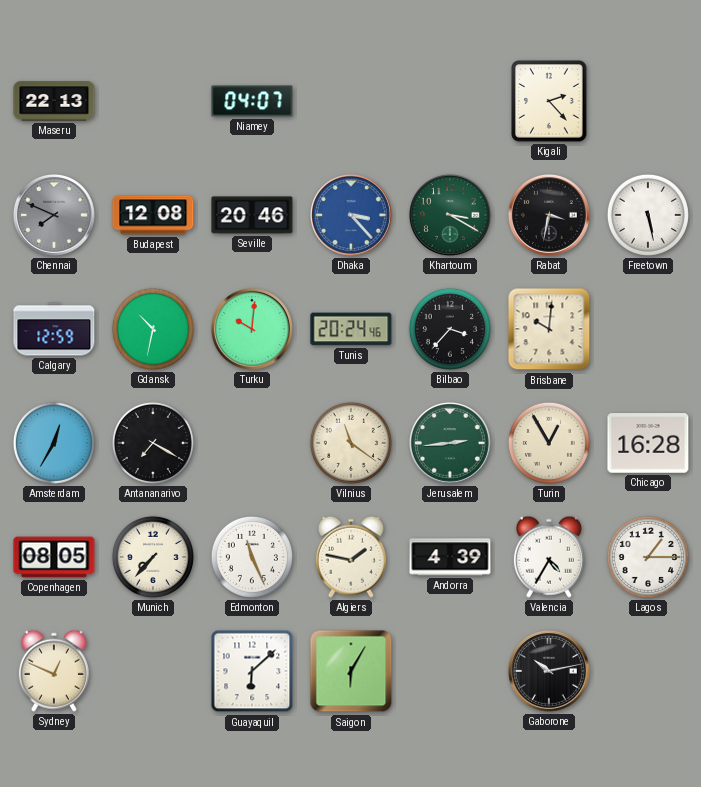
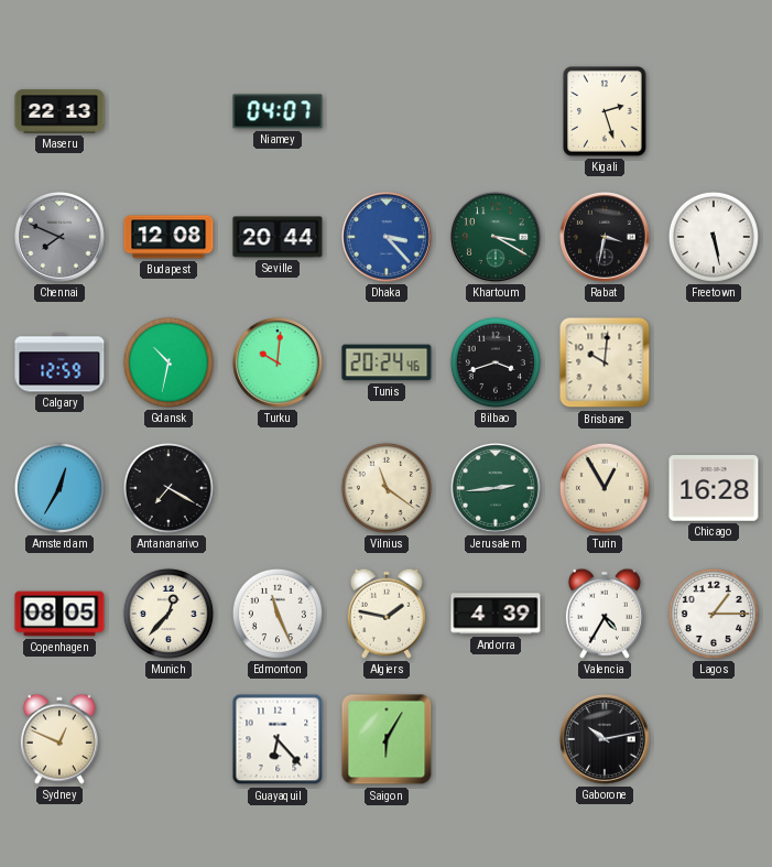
Kigali: 2:23 -> 2:27
Seville: 20:46 -> 20:44
Bilbao: 3:37 -> 3:42
Munich: 7:37 -> 12:37
Guayaquil: 6:08 -> 6:23
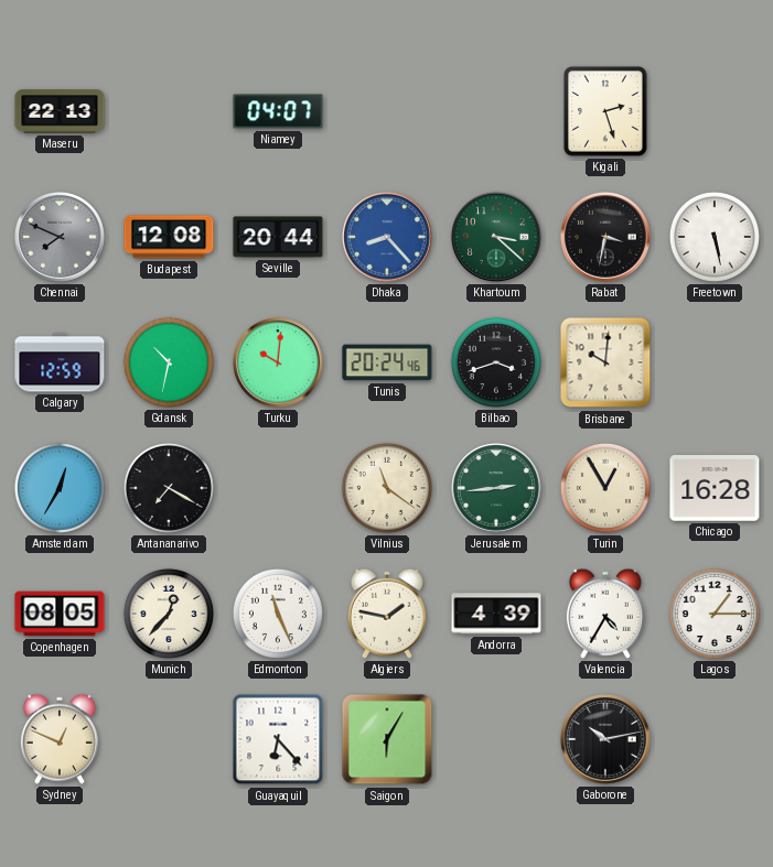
Dhaka: 3:23 -> 8:23
Khartoum: 3:20 -> 3:22
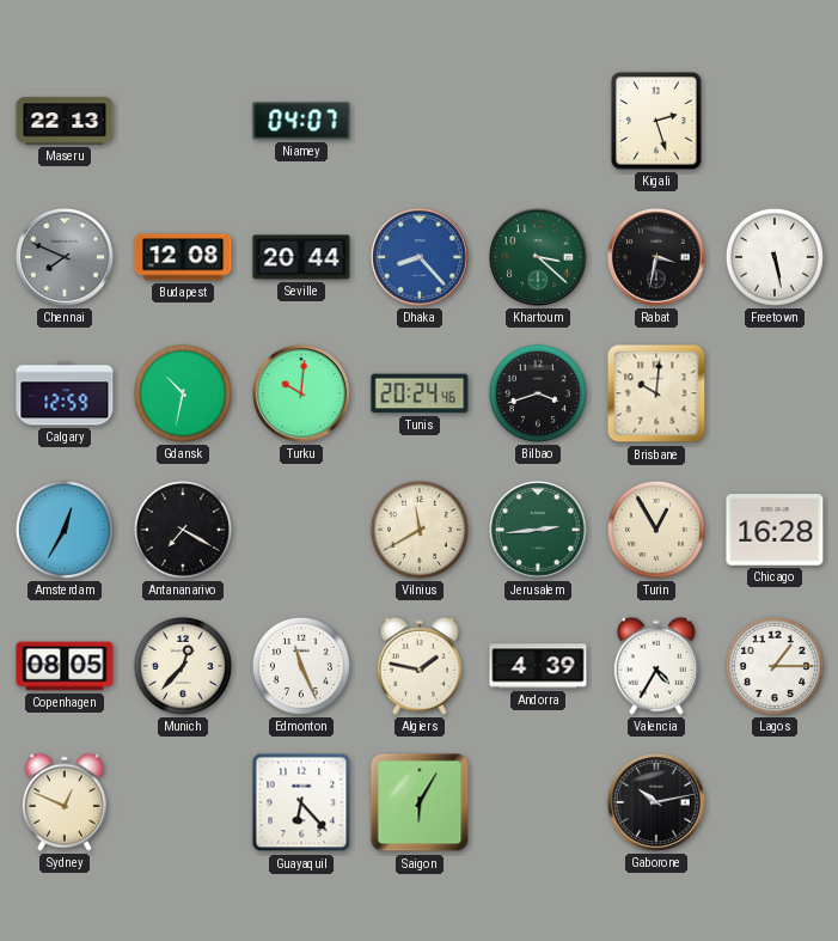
Vilnius: 11:21 -> 11:40
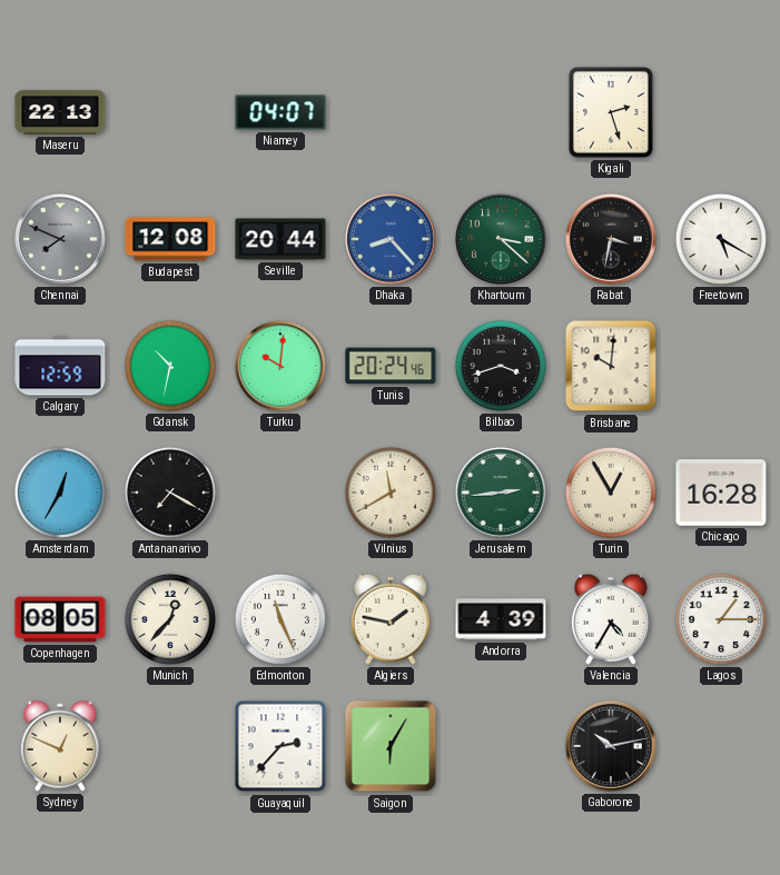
Freetown: 5:28 -> 5:20
Guayaquil: 6:23 -> 2:37
